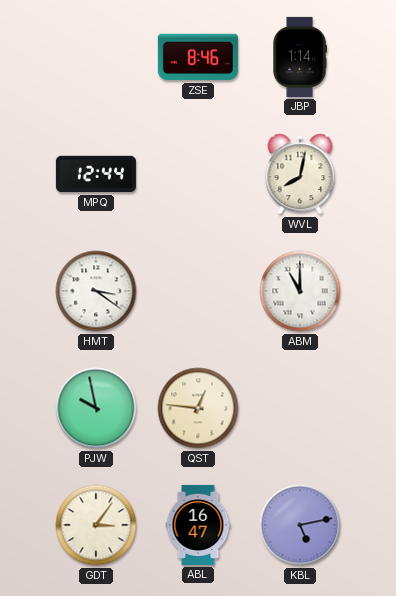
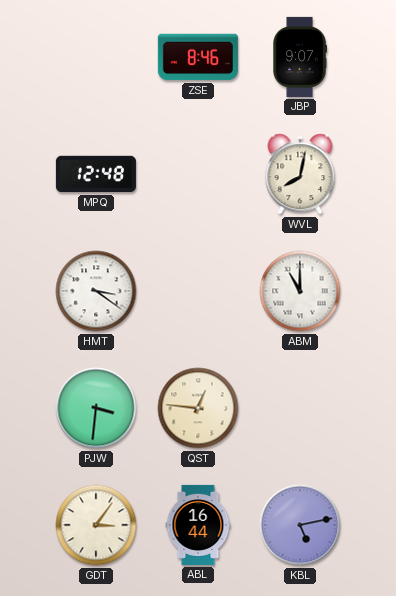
JBP: 1:14 -> 9:07
MPQ: 12:44 -> 12:48
PJW: 9:58 -> 3:31
ABL: 16:47 -> 16:44
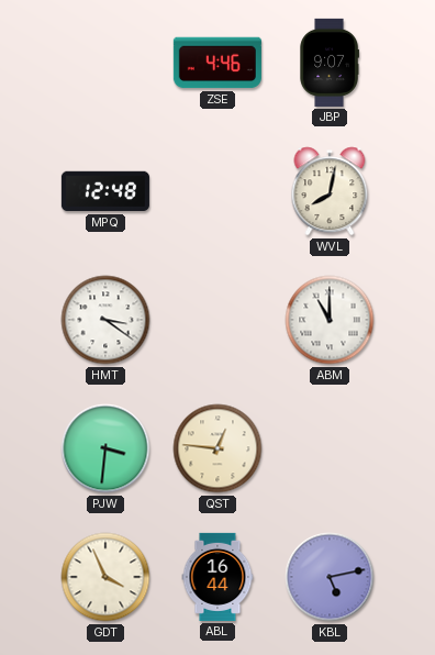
ZSE: 8:46 -> 4:46
GDT: 3:06 -> 3:56
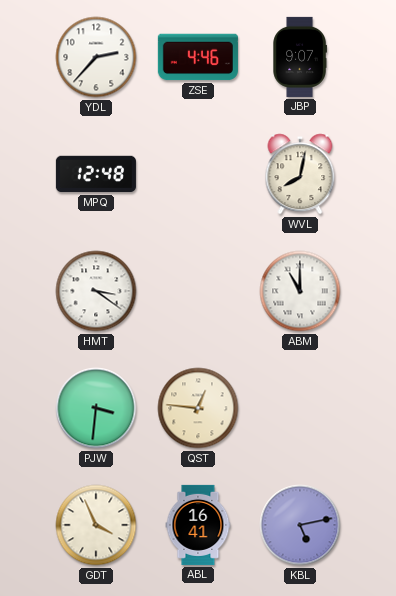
YDL: none -> 2:37
ABL: 16:44 -> 16:41
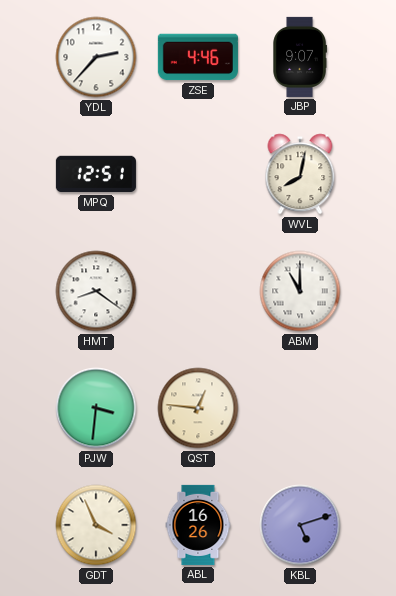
MPQ: 12:48 -> 12:51
HMT: 3:21 -> 8:21
ABL: 16:41 -> 16:26
KBL: 5:13 -> 5:12
